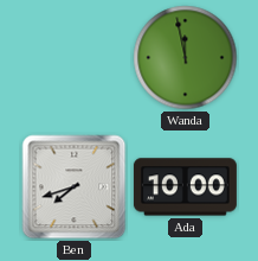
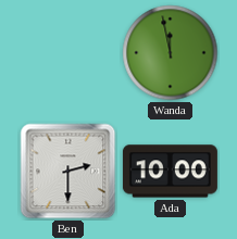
Ben: 7:42 -> 2:30
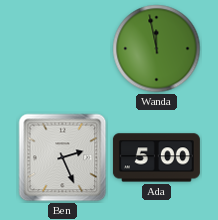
Ben: 2:30 -> 2:26
Ada: 10:00 -> 5:00
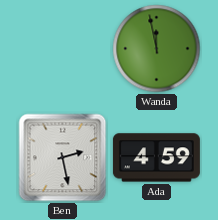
Ben: 2:26 -> 2:28
Ada: 5:00 -> 4:59
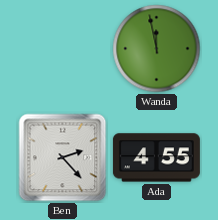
Ben: 2:28 -> 2:23
Ada: 4:59 -> 4:55
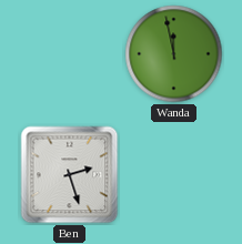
Ben: 2:23 -> 2:27
Ada: 4:55 -> none
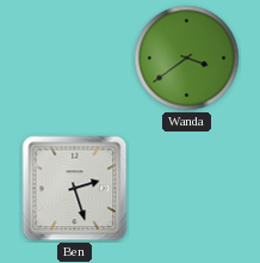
Wanda: 11:58 -> 3:39
